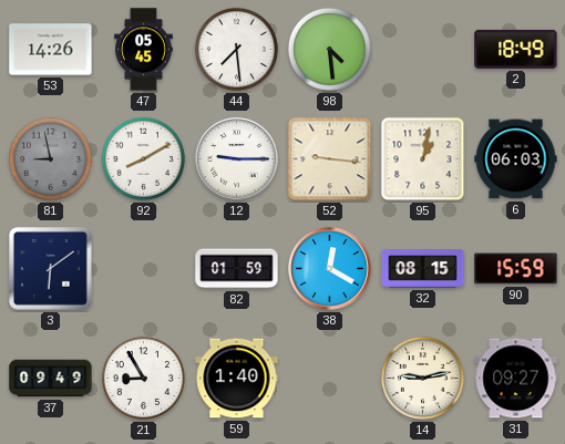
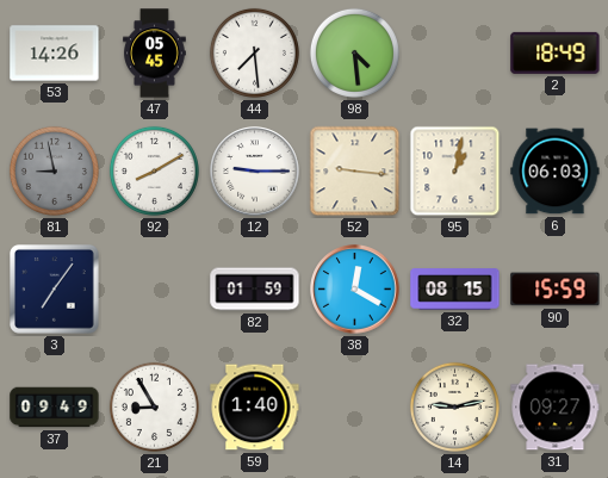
3: 6:09 -> 7:06
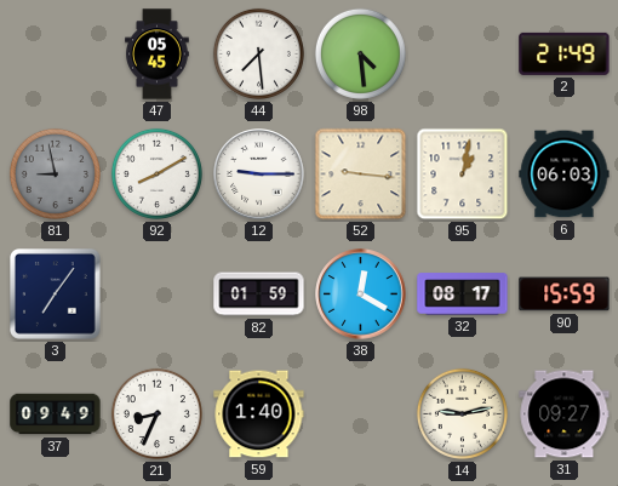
53: 14:26 -> none
2: 18:49 -> 21:49
32: 08:15 -> 08:17
21: 8:55 -> 8:34
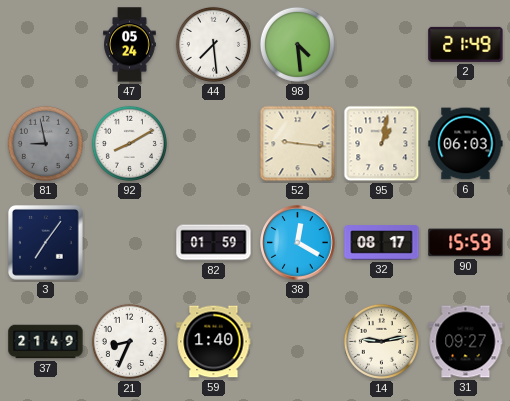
47: 05:45 -> 05:24
12: 9:15 -> none
37: 09:49 -> 21:49
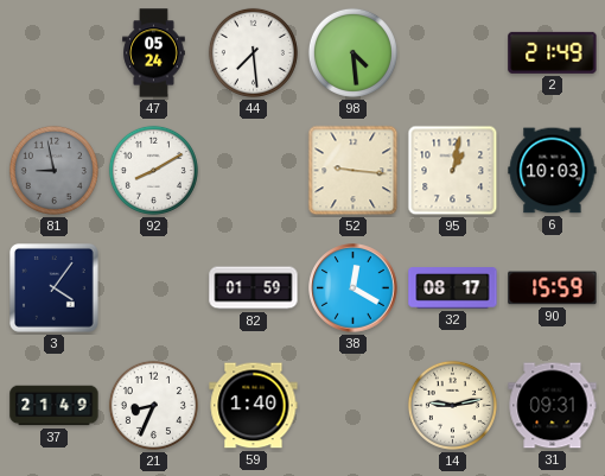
6: 06:03 -> 10:03
3: 7:06 -> 4:06
31: 09:27 -> 09:31
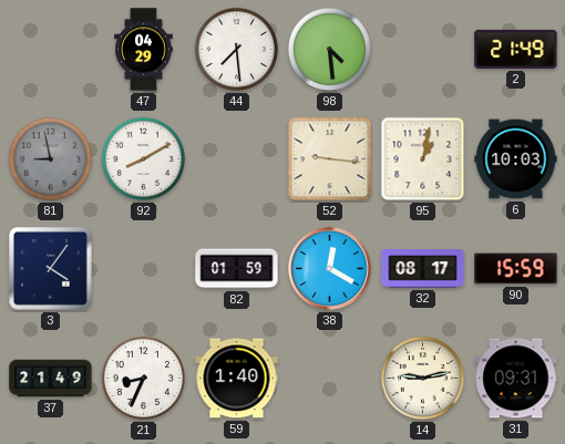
47: 05:24 -> 04:29
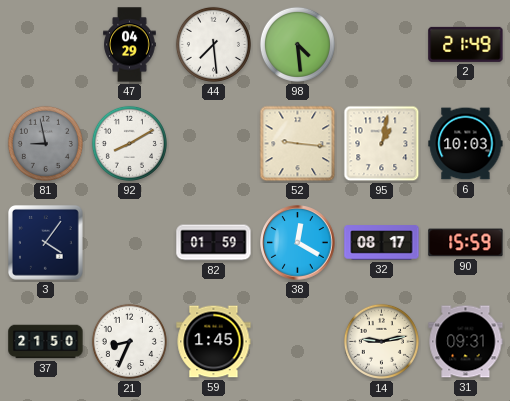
37: 21:49 -> 21:50
59: 1:40 -> 1:45
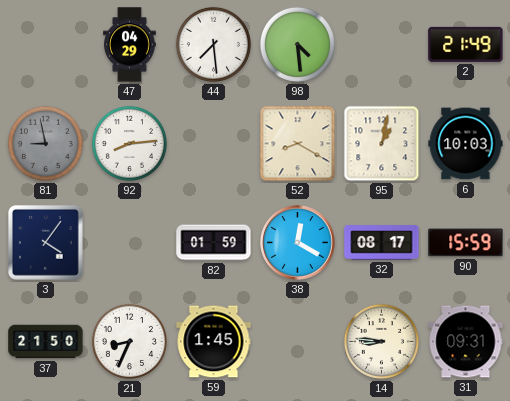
92: 8:10 -> 8:14
52: 9:16 -> 8:20
14: 9:13 -> 8:46
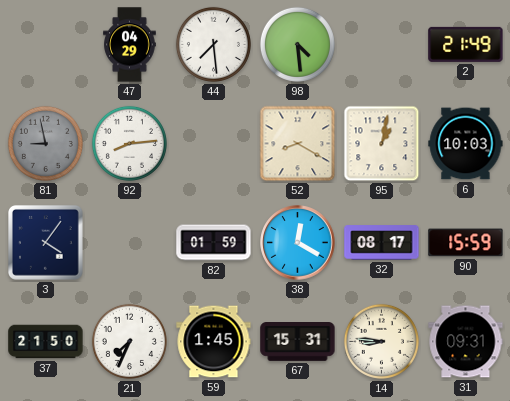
21: 8:34 -> 7:34
67: none -> 15:31
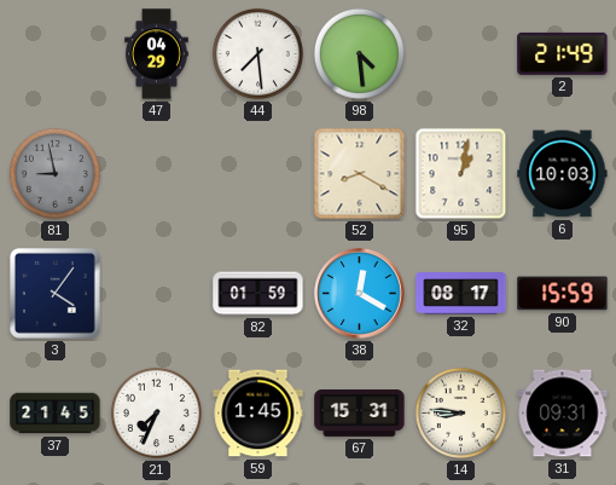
92: 8:14 -> none
37: 21:50 -> 21:45
